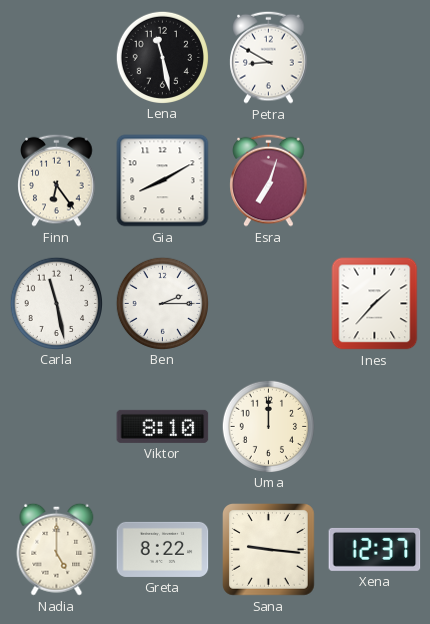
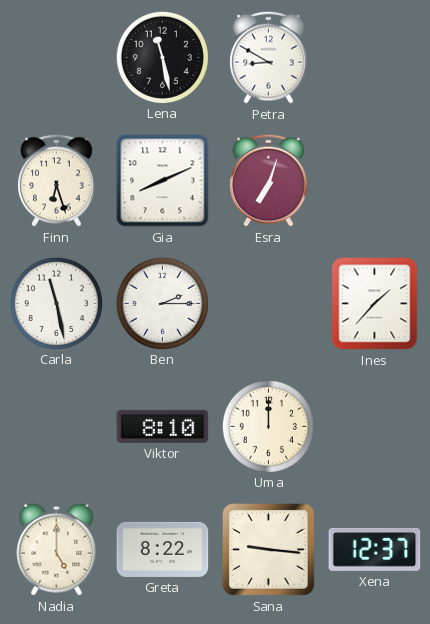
Finn: 6:24 -> 6:27
Gia: 8:10 -> 8:11
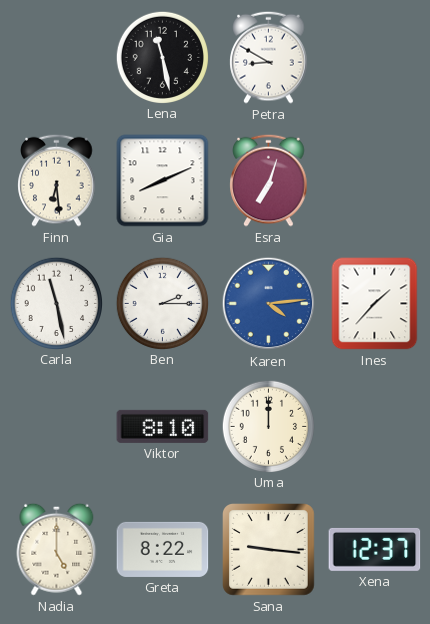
Finn: 6:27 -> 6:29
Karen: none -> 4:14
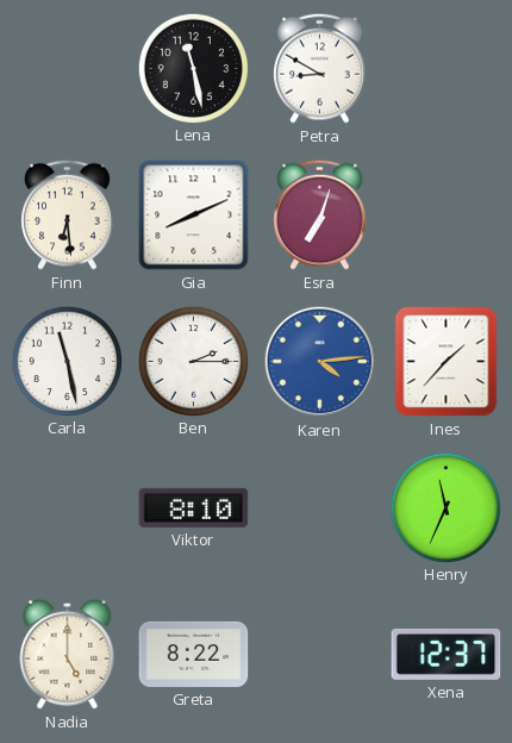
Uma: 12:00 -> none
Henry: none -> 11:34
Sana: 9:16 -> none
